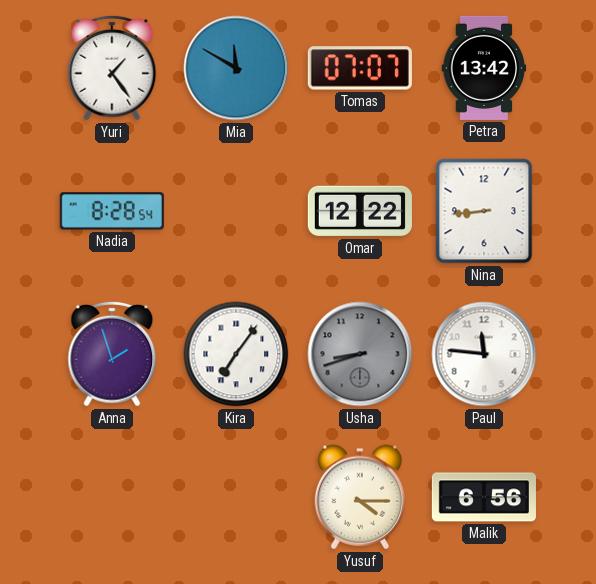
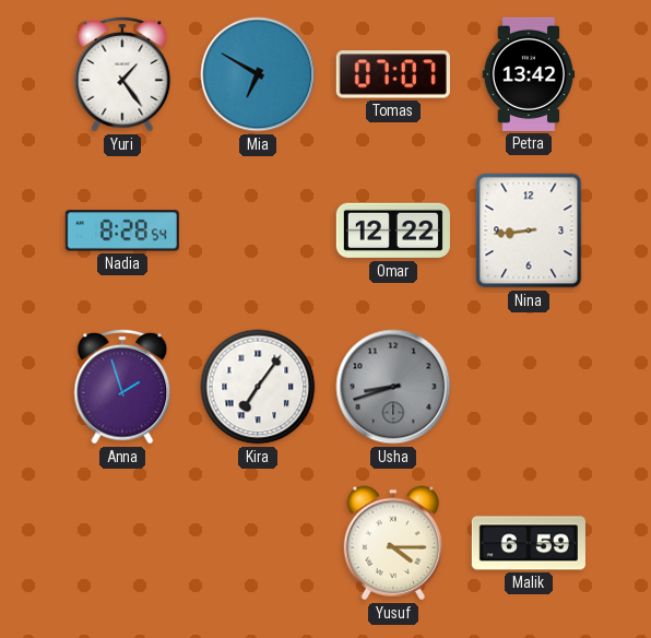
Mia: 11:50 -> 6:50
Paul: 11:46 -> none
Malik: 6:56 -> 6:59
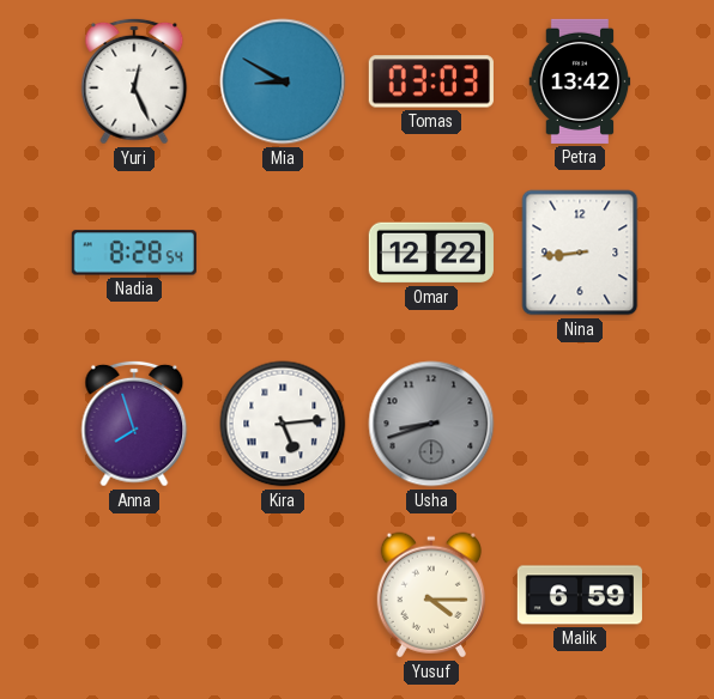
Yuri: 1:24 -> 12:26
Mia: 6:50 -> 8:50
Tomas: 07:07 -> 03:03
Anna: 1:57 -> 7:57
Kira: 7:06 -> 5:14
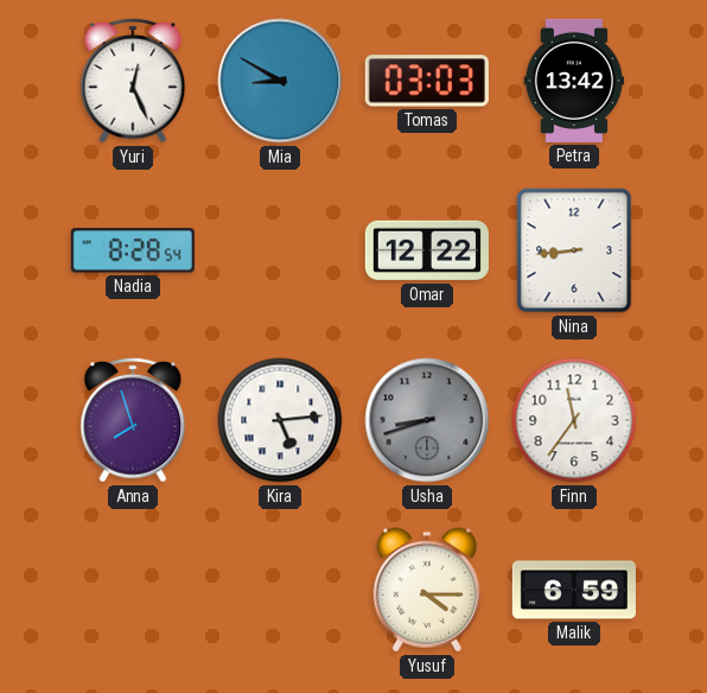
Finn: none -> 11:36
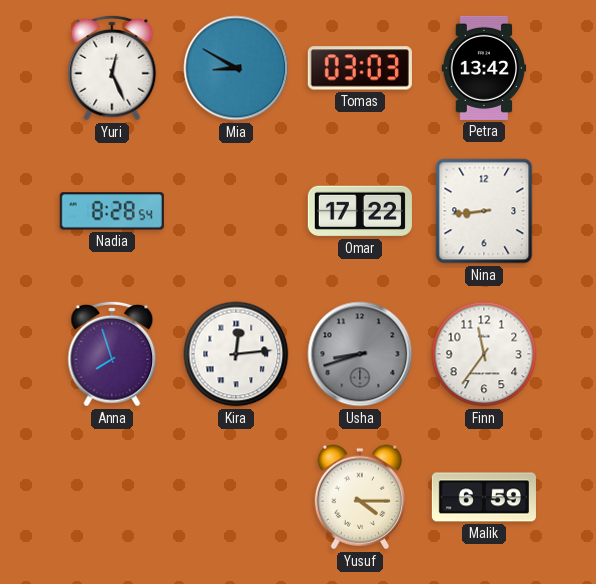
Omar: 12:22 -> 17:22
Kira: 5:14 -> 12:14
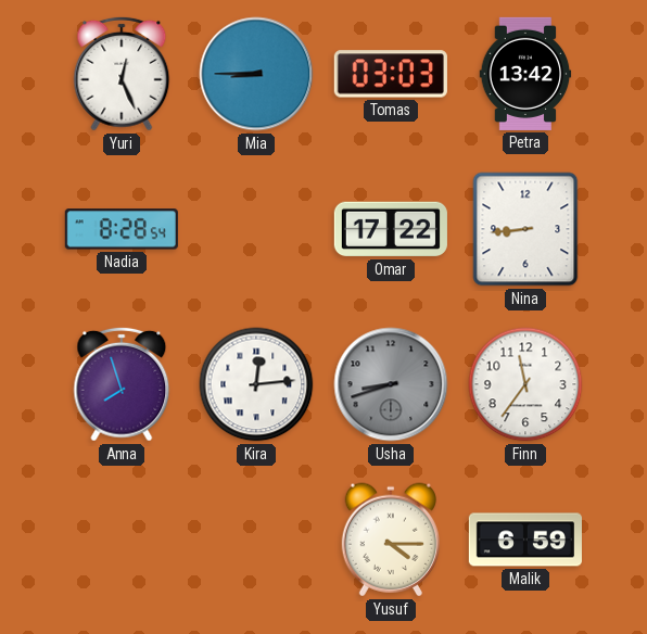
Mia: 8:50 -> 8:45
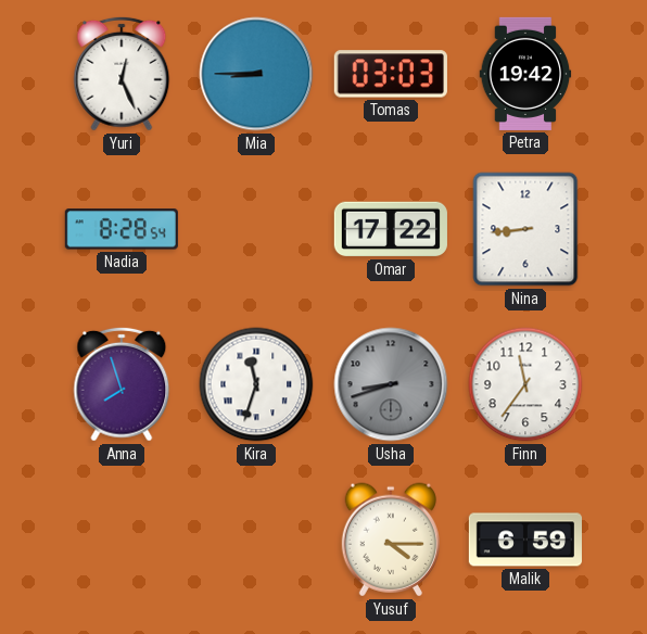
Petra: 13:42 -> 19:42
Kira: 12:14 -> 11:33
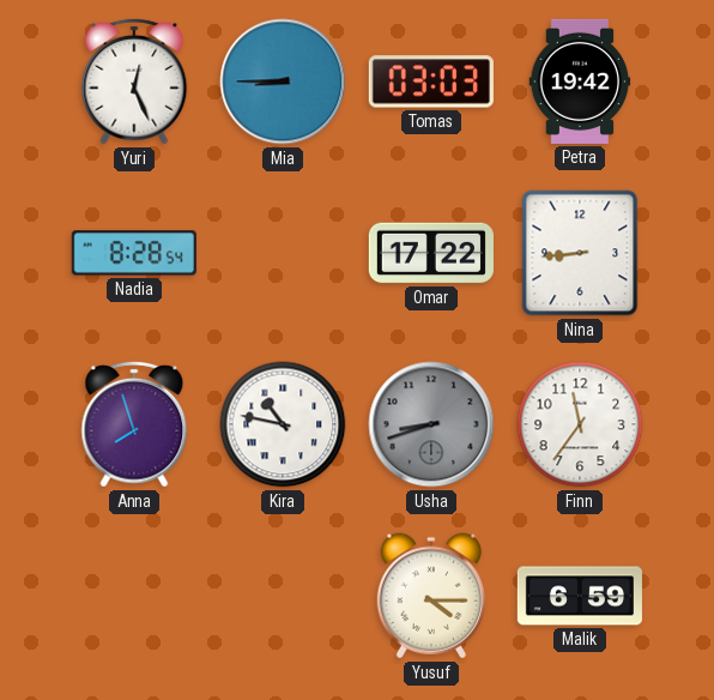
Kira: 11:33 -> 10:47
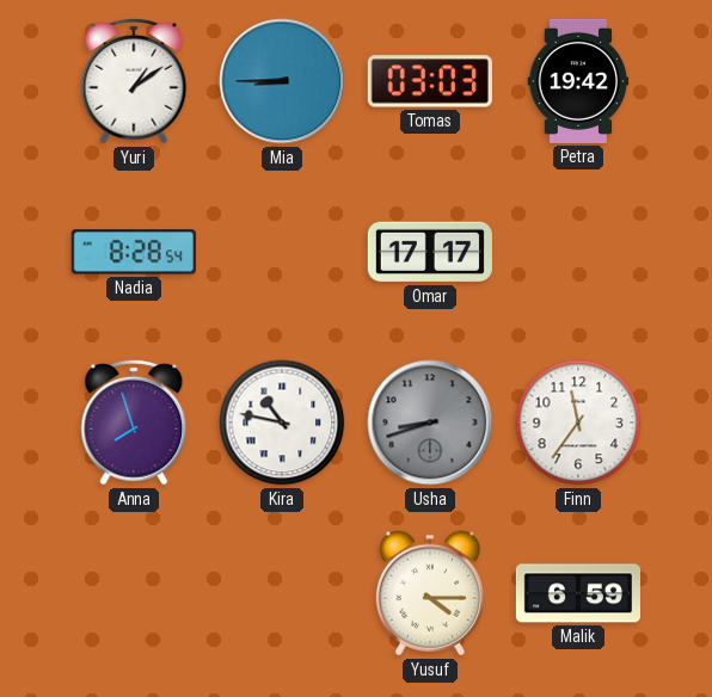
Yuri: 12:26 -> 1:09
Omar: 17:22 -> 17:17
Nina: 8:44 -> none
